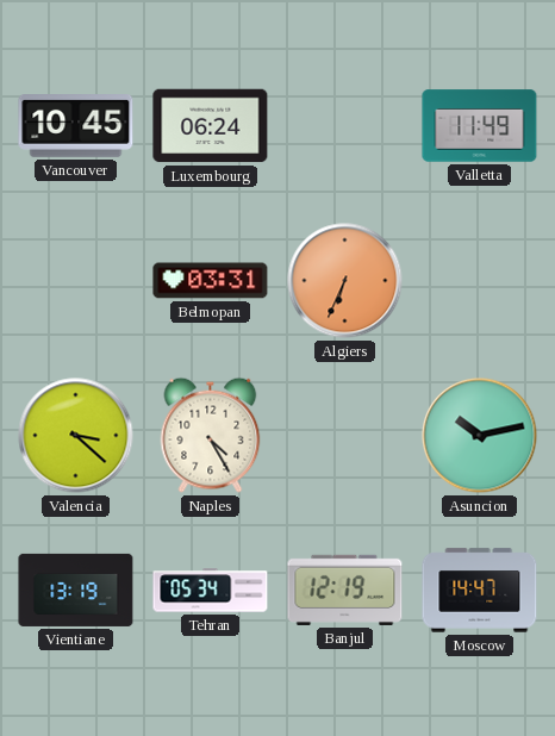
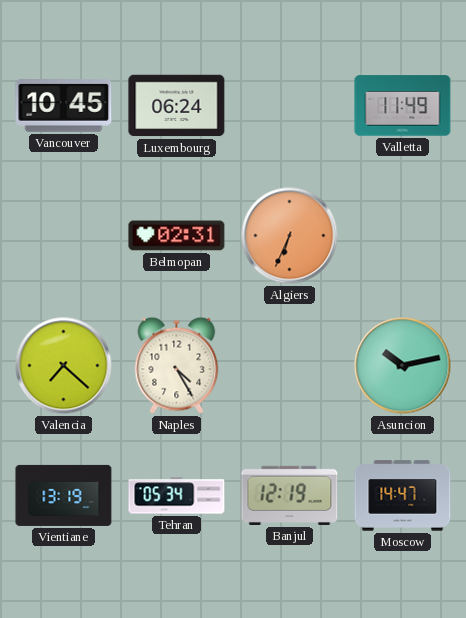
Belmopan: 03:31 -> 02:31
Valencia: 3:22 -> 7:22
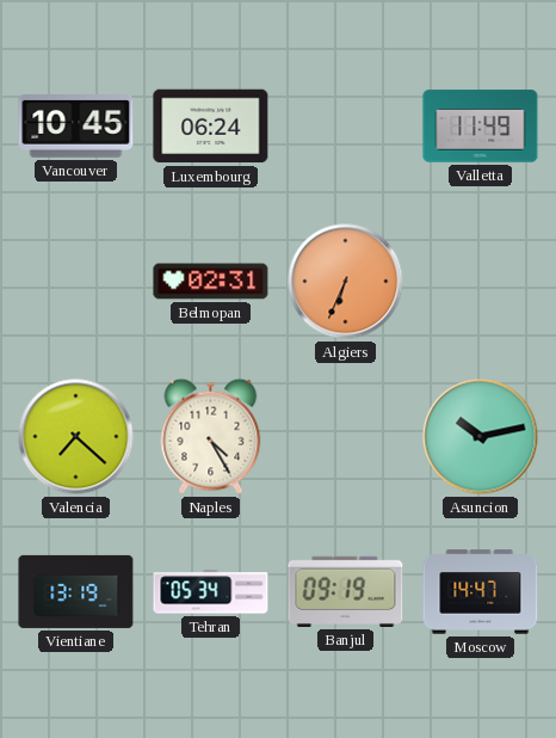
Banjul: 12:19 -> 09:19
